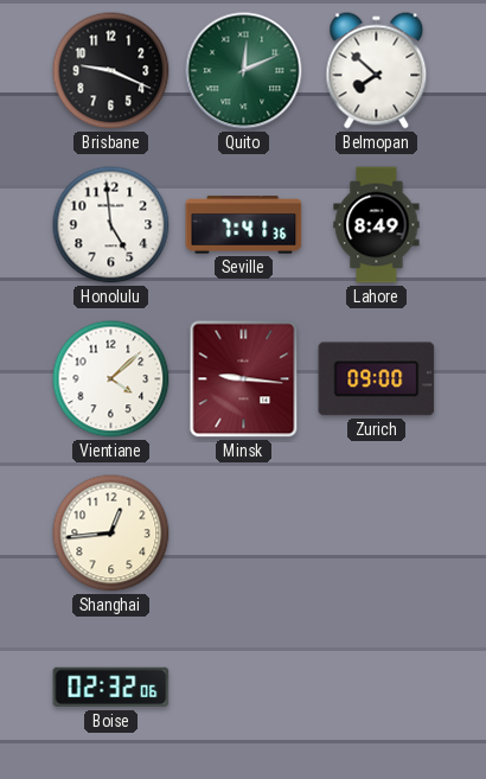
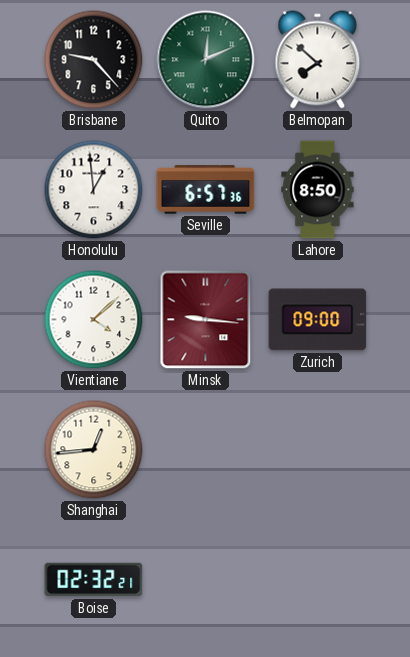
Brisbane: 9:19 -> 9:23
Honolulu: 4:59 -> 12:59
Seville: 7:41 -> 6:57
Lahore: 8:49 -> 8:50
Boise: 02:32:06 -> 02:32:21
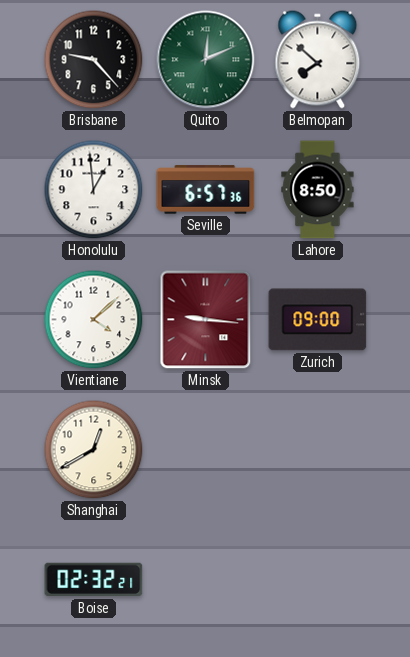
Shanghai: 12:44 -> 12:40
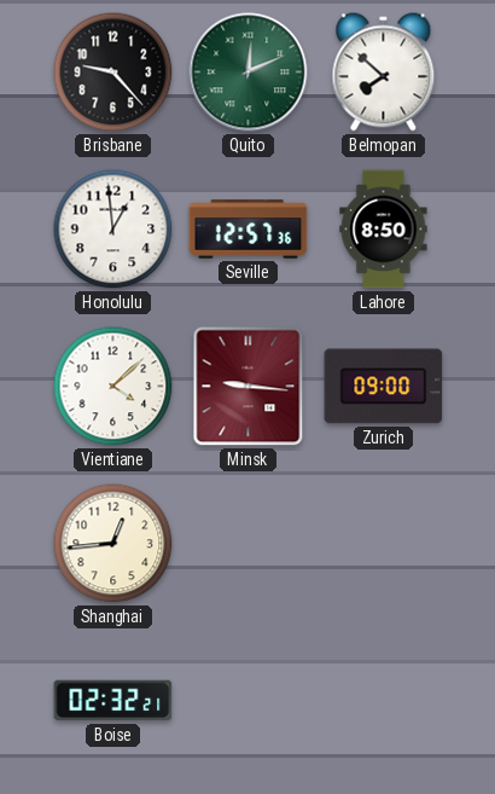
Seville: 6:57 -> 12:57
Shanghai: 12:40 -> 12:44
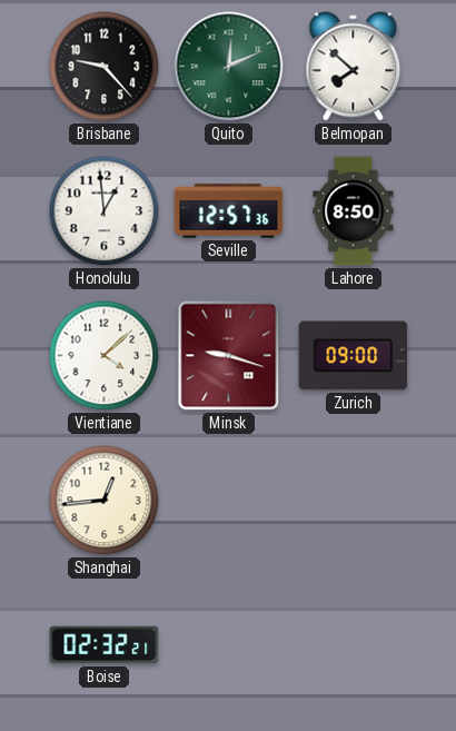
Minsk: 9:16 -> 9:18
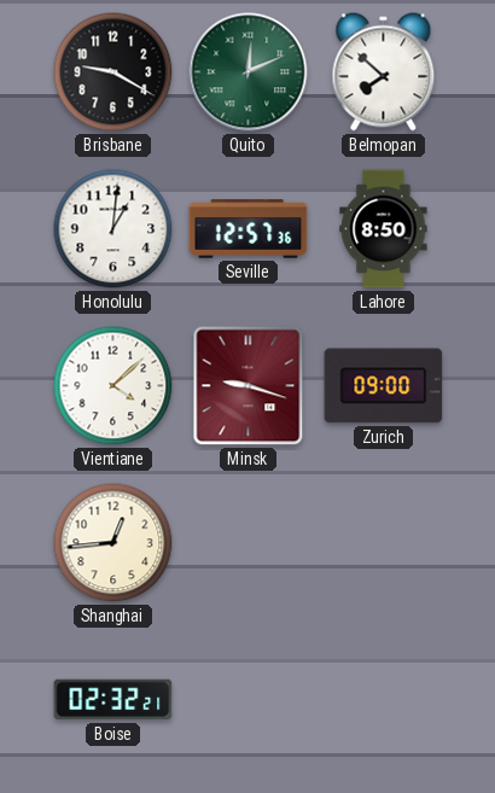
Brisbane: 9:23 -> 9:20
Honolulu: 12:59 -> 1:01
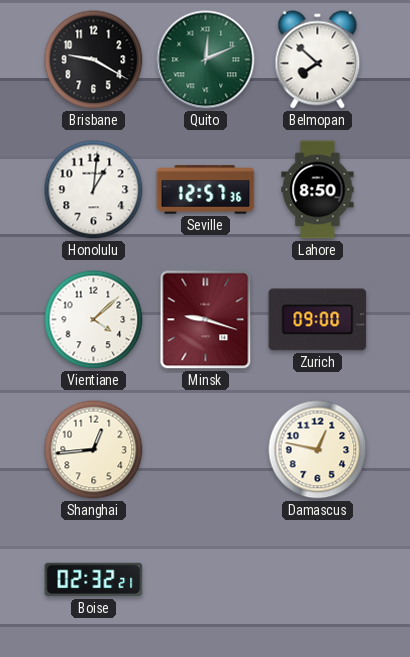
Damascus: none -> 12:47
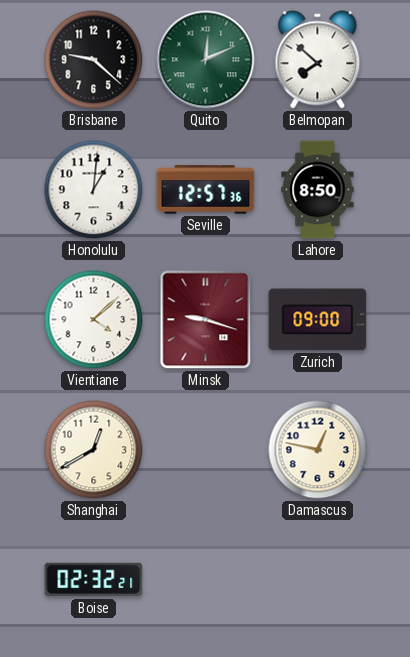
Brisbane: 9:20 -> 9:22
Shanghai: 12:44 -> 12:40
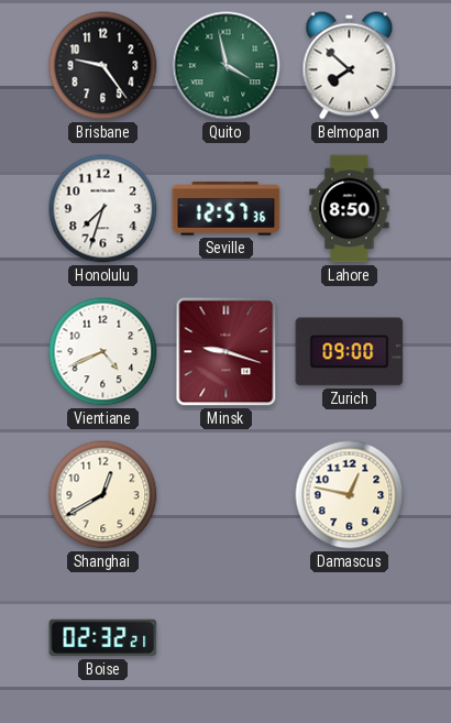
Brisbane: 9:22 -> 9:24
Quito: 12:11 -> 3:58
Honolulu: 1:01 -> 7:33
Vientiane: 4:08 -> 4:41
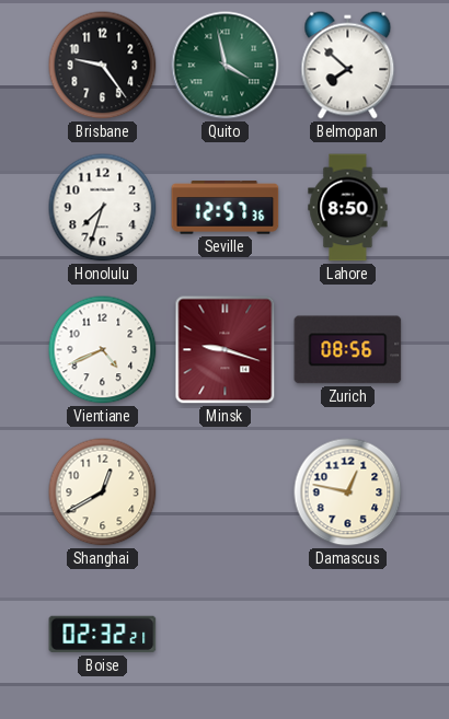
Zurich: 09:00 -> 08:56
